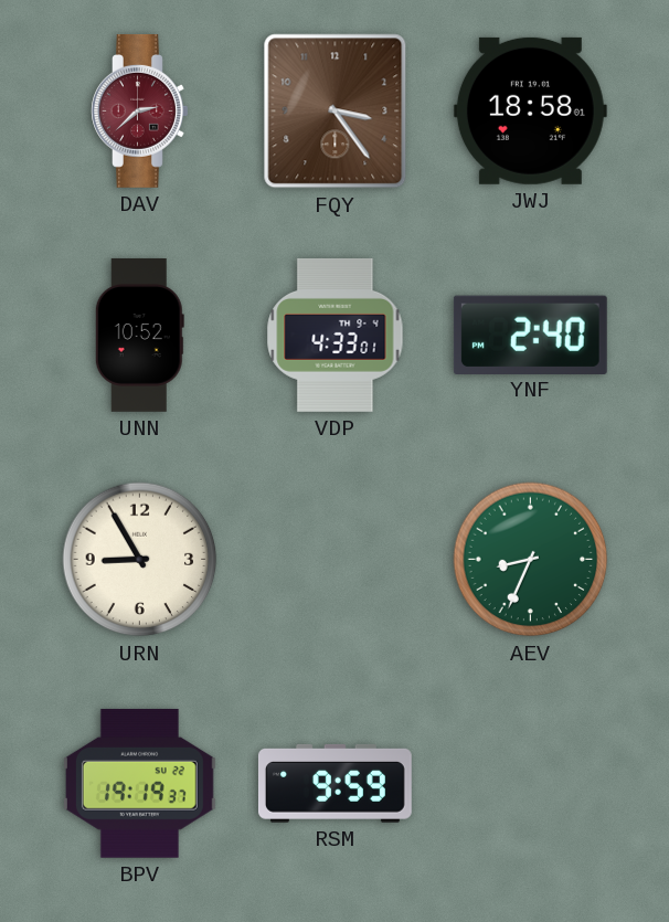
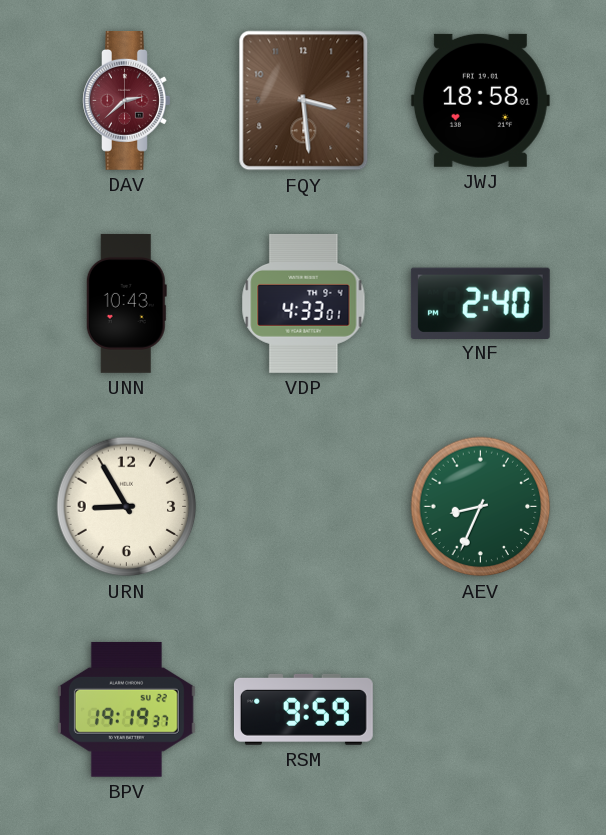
FQY: 3:24 -> 3:29
UNN: 10:52 -> 10:43
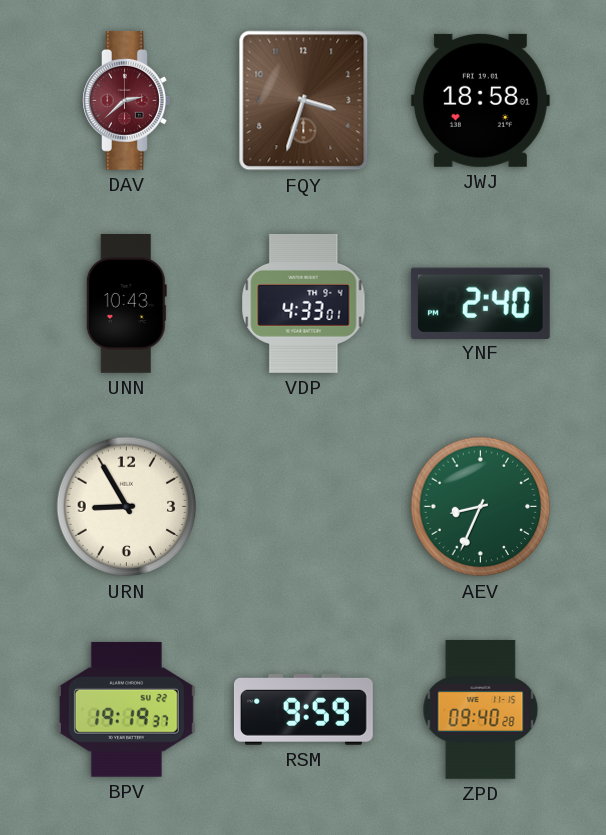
FQY: 3:29 -> 3:33
ZPD: none -> 09:40
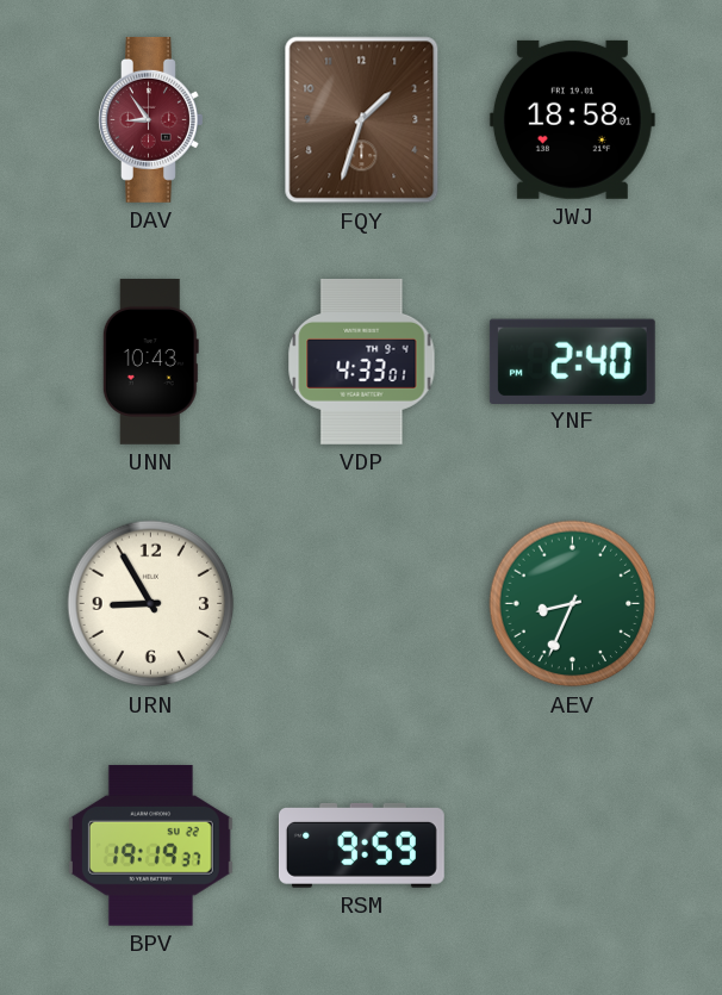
DAV: 2:38 -> 8:54
FQY: 3:33 -> 1:33
ZPD: 09:40 -> none
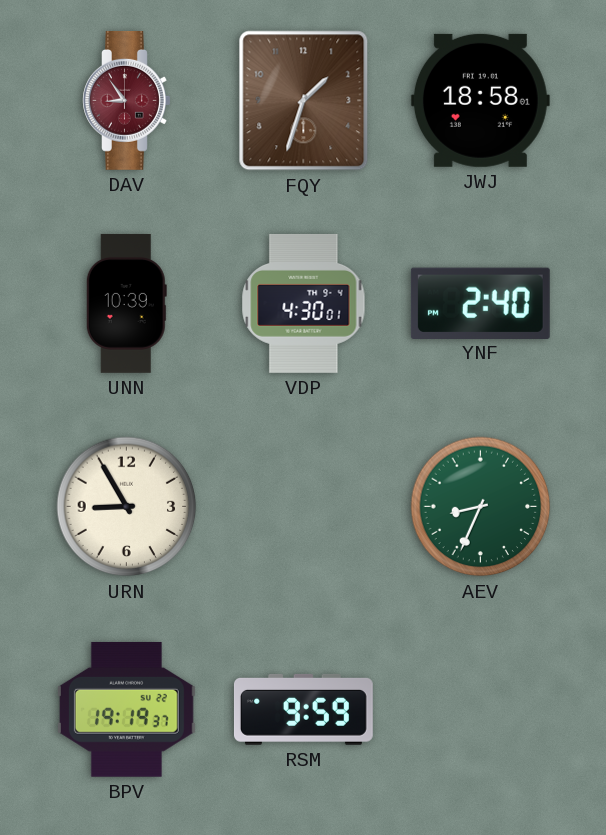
UNN: 10:43 -> 10:39
VDP: 4:33 -> 4:30
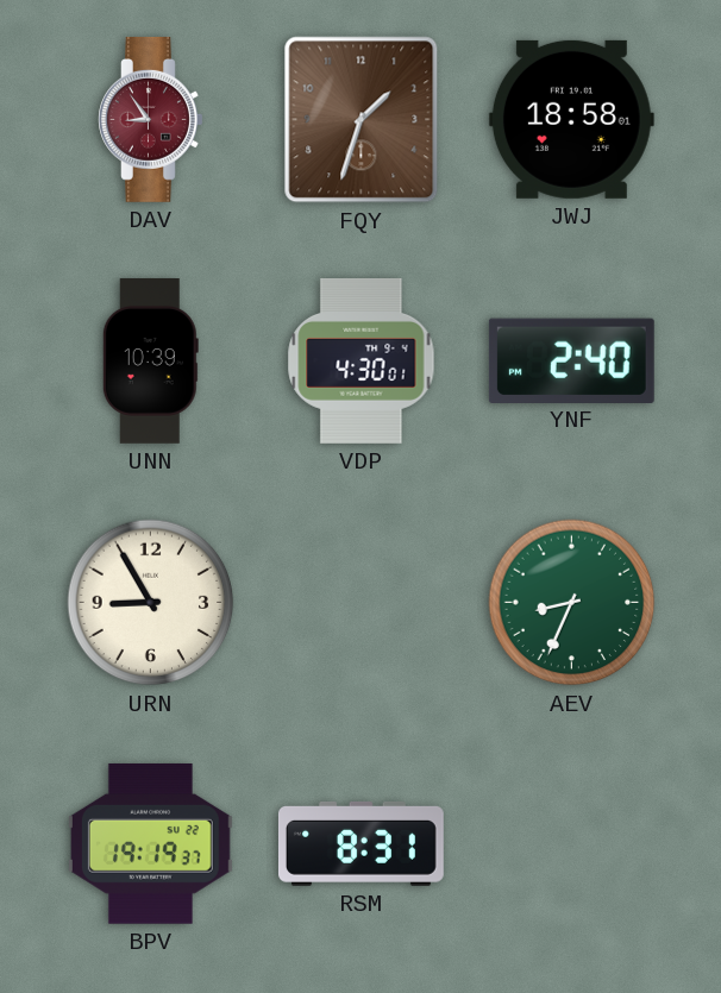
RSM: 9:59 -> 8:31
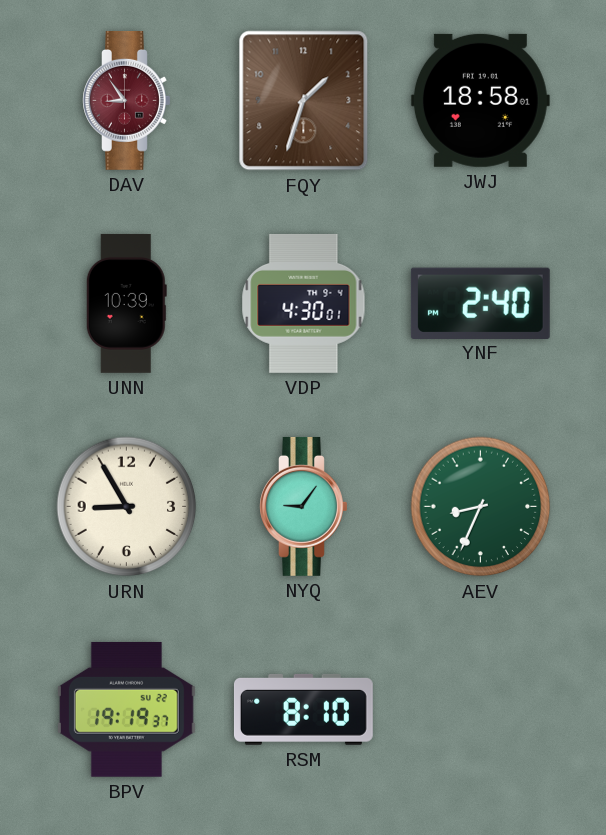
NYQ: none -> 9:06
RSM: 8:31 -> 8:10
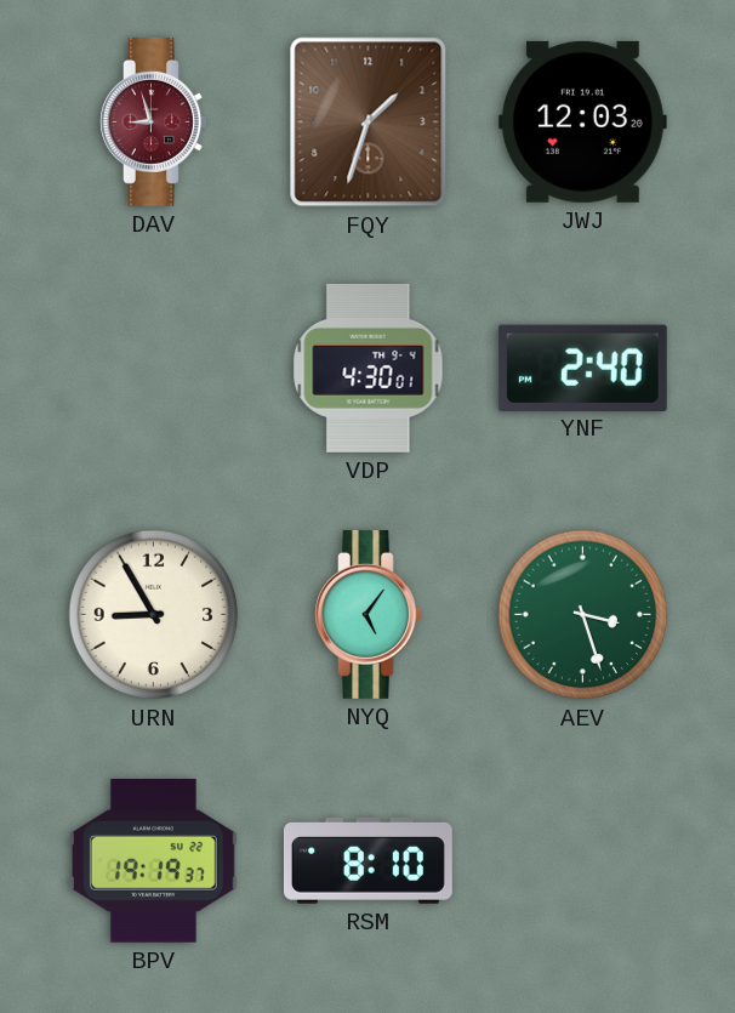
DAV: 8:54 -> 8:57
JWJ: 18:58 -> 12:03
UNN: 10:39 -> none
NYQ: 9:06 -> 5:06
AEV: 8:34 -> 3:27
